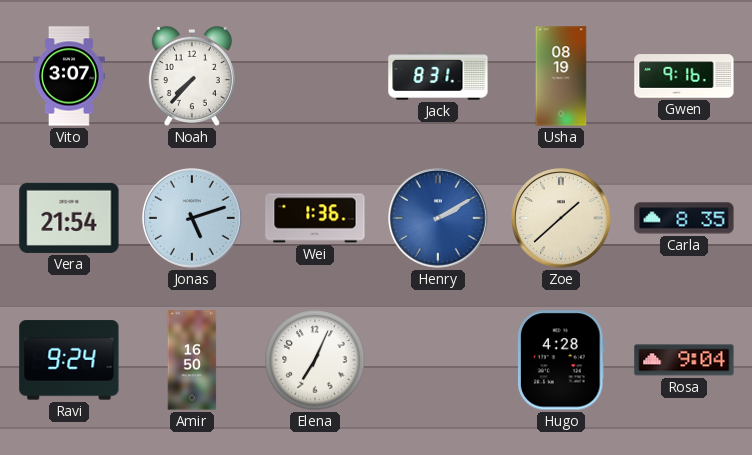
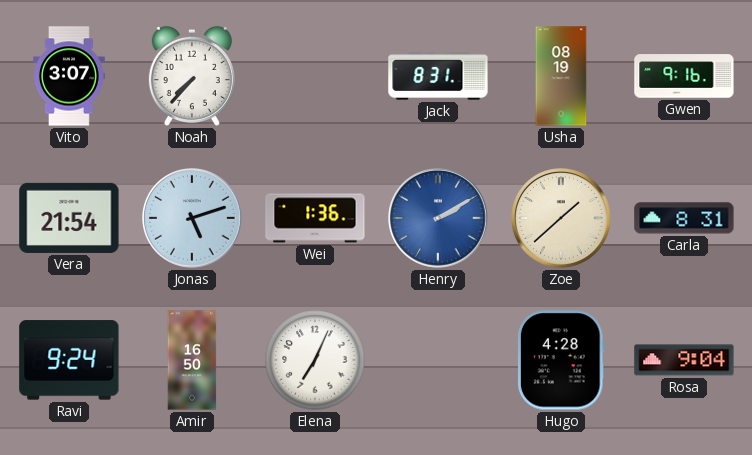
Carla: 8:35 -> 8:31
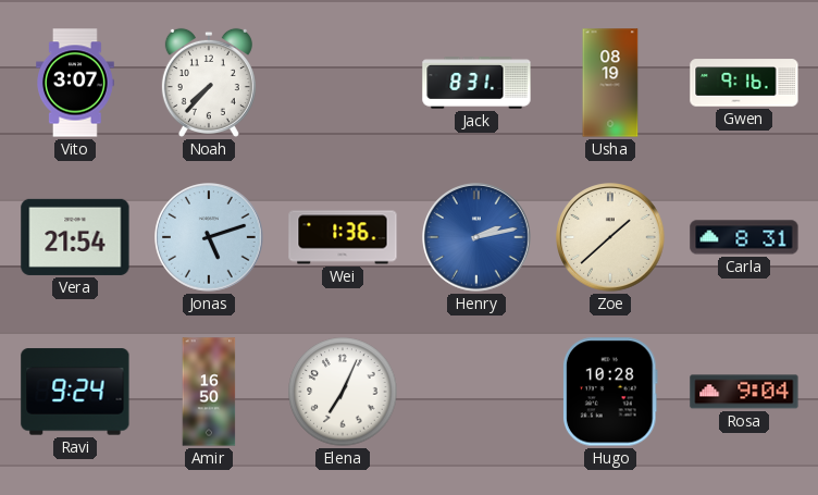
Henry: 2:10 -> 2:13
Hugo: 4:28 -> 10:28
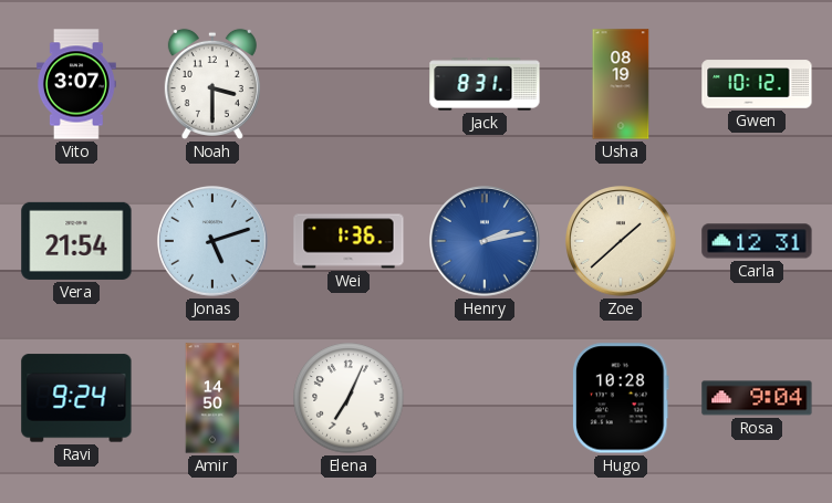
Noah: 7:37 -> 3:30
Gwen: 9:16 -> 10:12
Carla: 8:31 -> 12:31
Amir: 16:50 -> 14:50
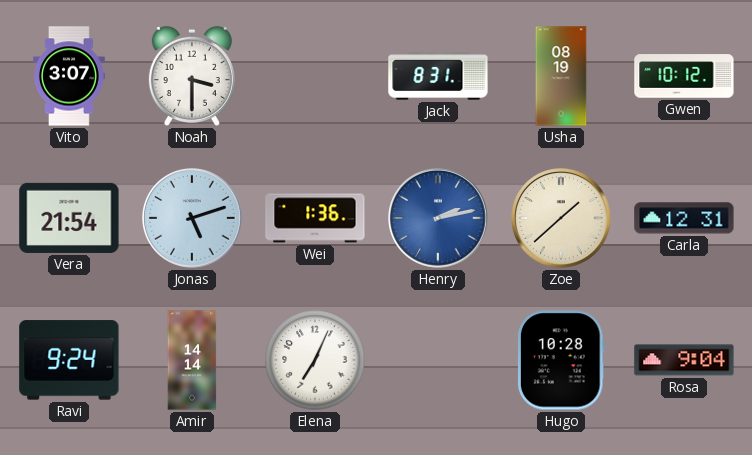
Amir: 14:50 -> 14:14
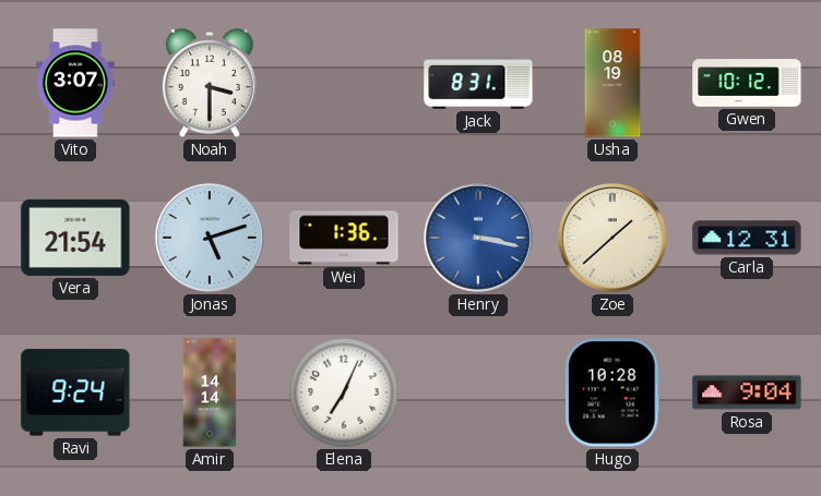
Henry: 2:13 -> 3:17
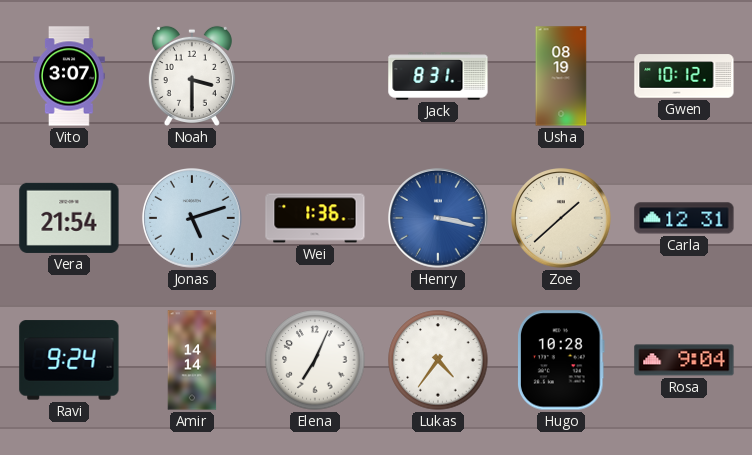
Lukas: none -> 4:36
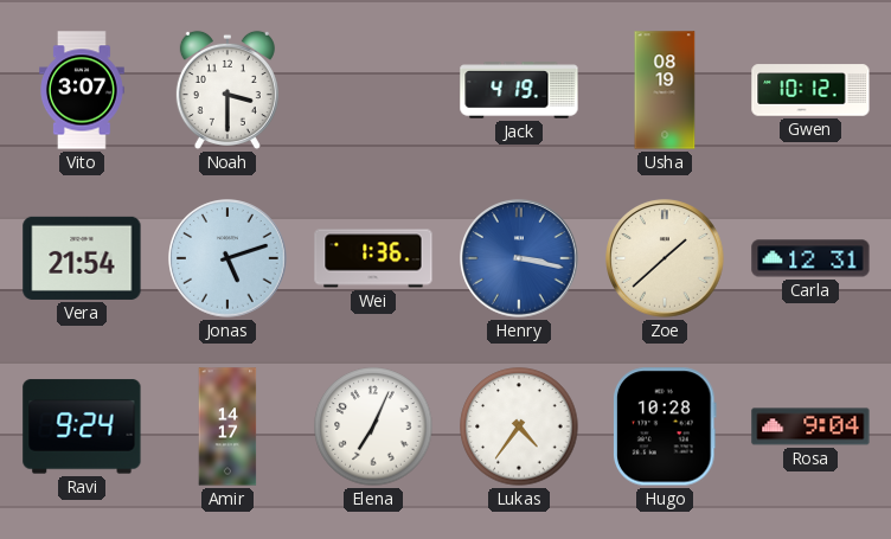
Jack: 8:31 -> 4:19
Amir: 14:14 -> 14:17
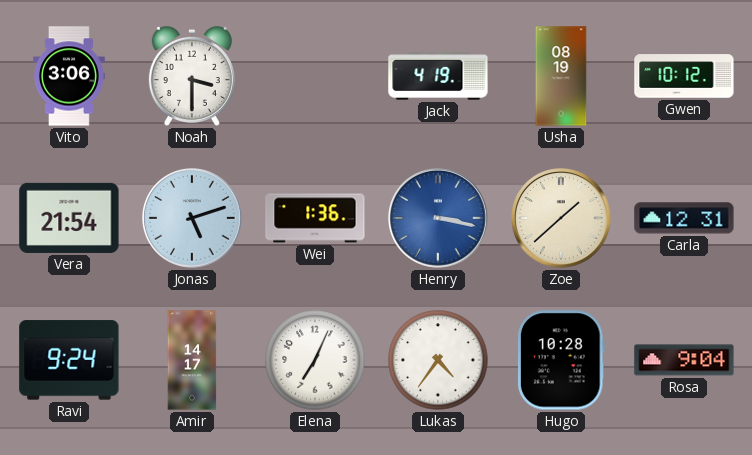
Vito: 3:07 -> 3:06
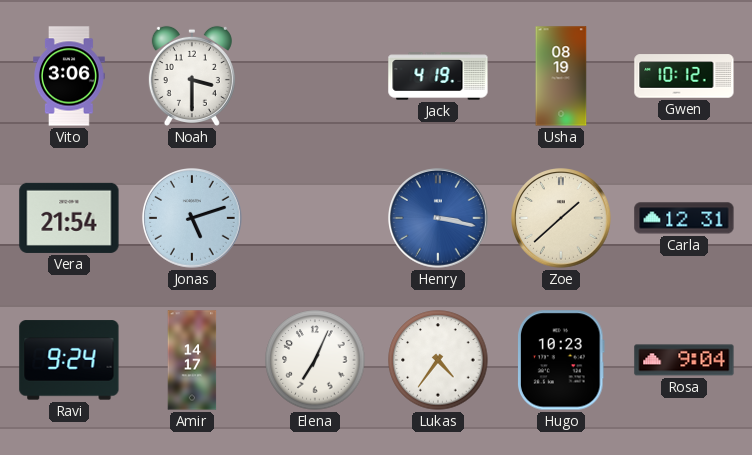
Wei: 1:36 -> none
Hugo: 10:28 -> 10:23
